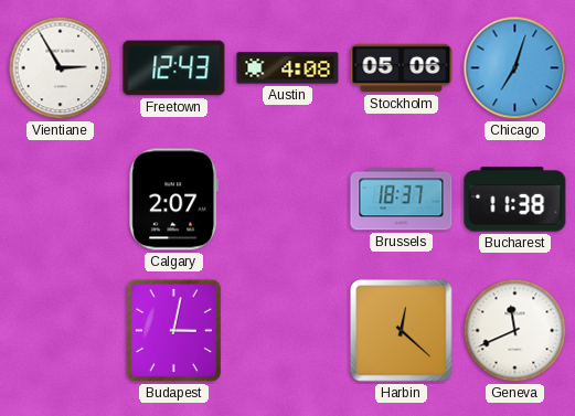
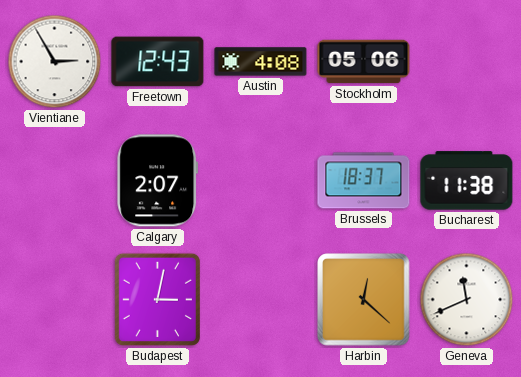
Chicago: 7:03 -> none
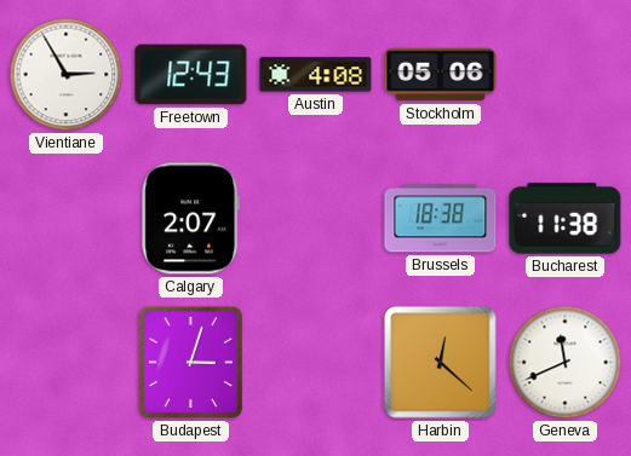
Brussels: 18:37 -> 18:38
Budapest: 3:02 -> 3:03
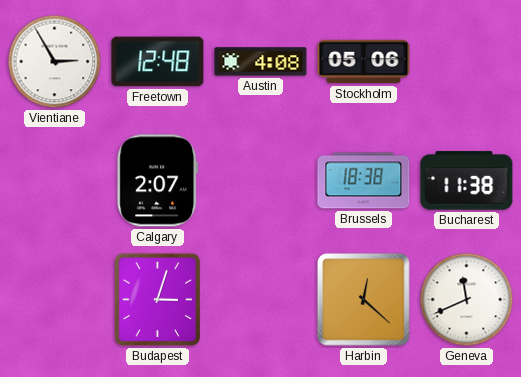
Freetown: 12:43 -> 12:48
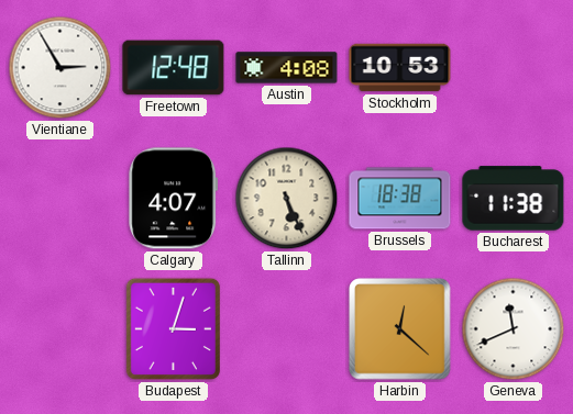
Stockholm: 05:06 -> 10:53
Calgary: 2:07 -> 4:07
Tallinn: none -> 5:26
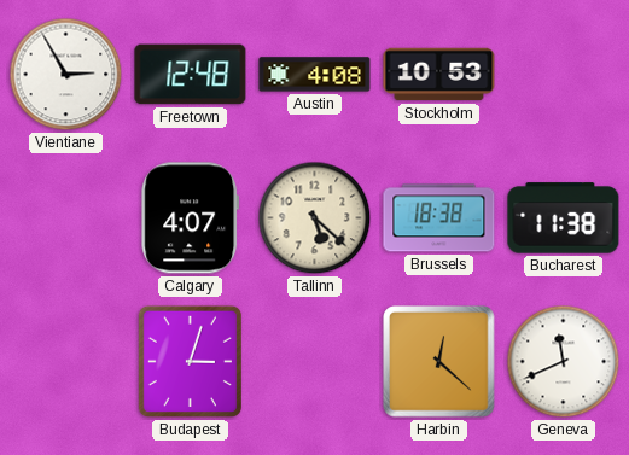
Tallinn: 5:26 -> 5:22
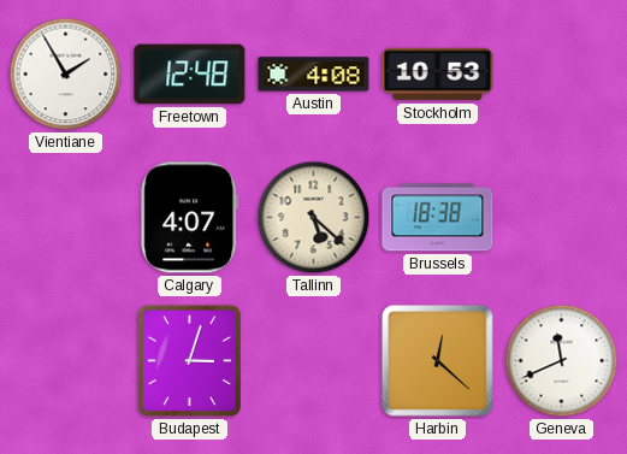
Vientiane: 2:55 -> 1:55
Bucharest: 11:38 -> none
